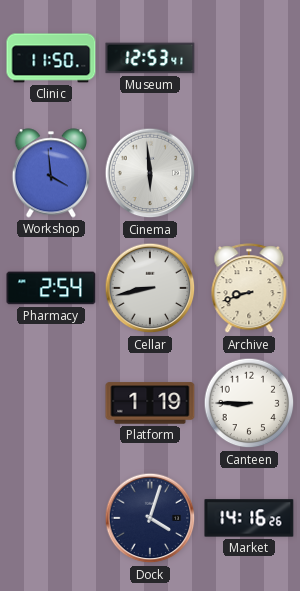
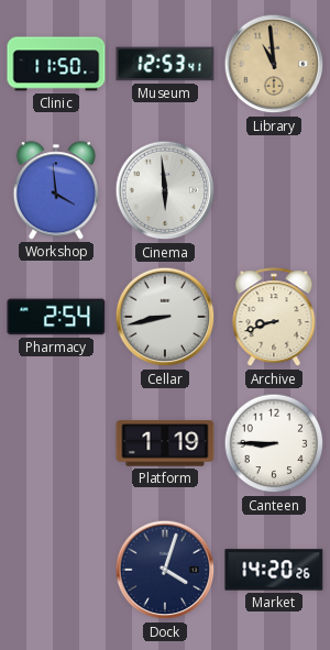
Library: none -> 10:59
Market: 14:16 -> 14:20
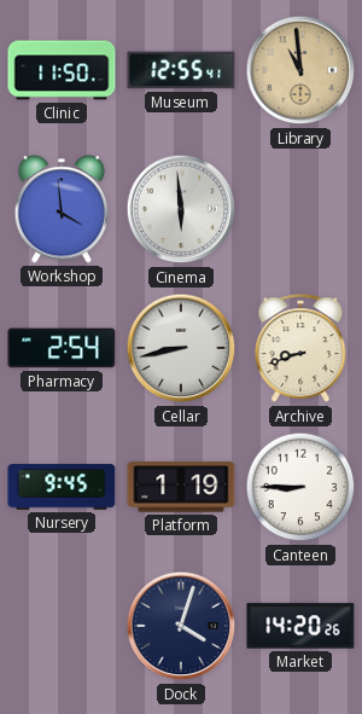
Museum: 12:53 -> 12:55
Nursery: none -> 9:45
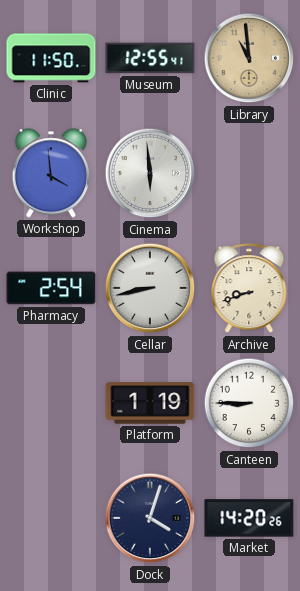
Nursery: 9:45 -> none
